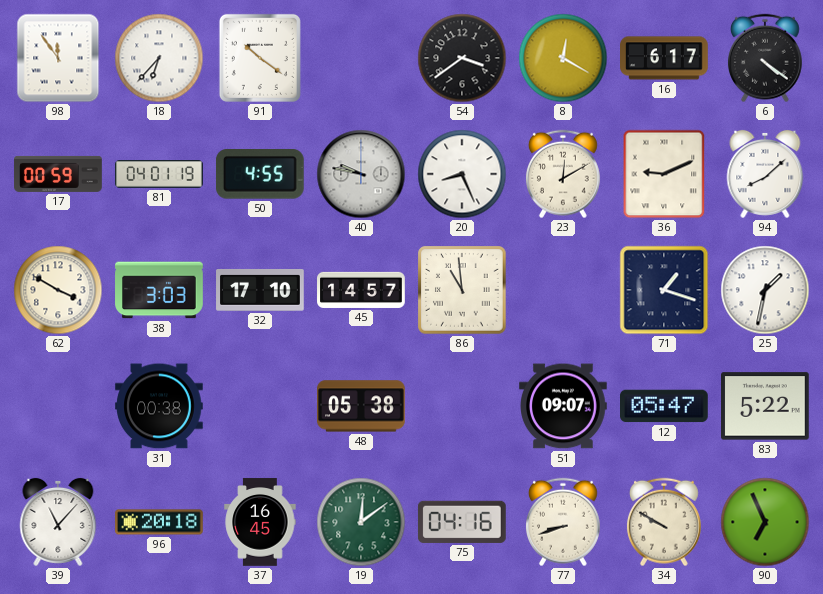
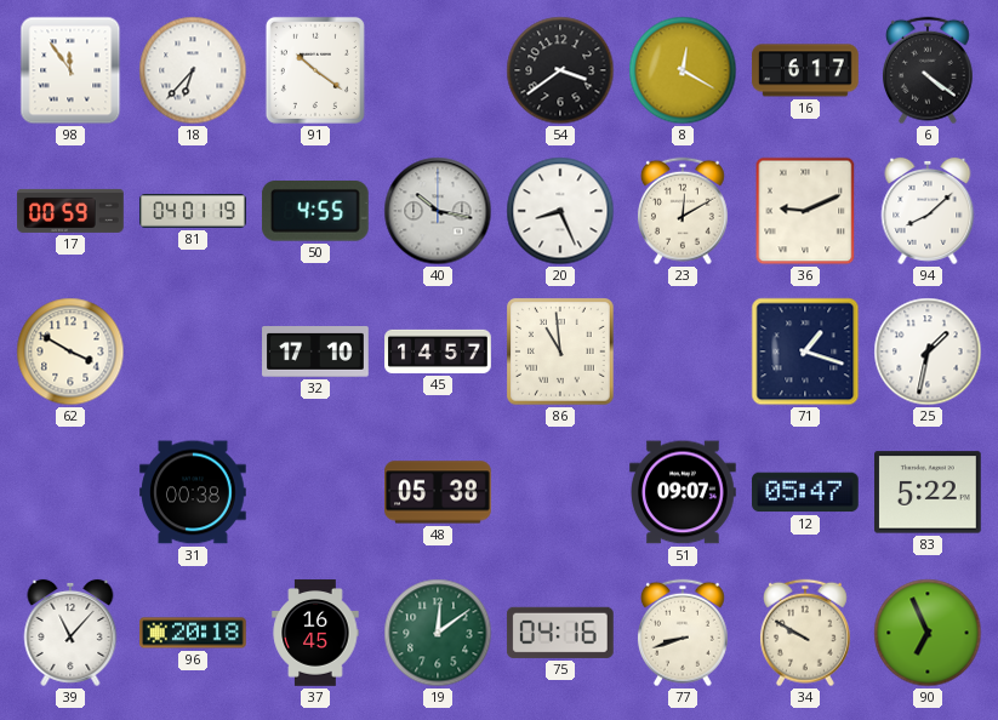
40: 9:47 -> 10:17
38: 3:03 -> none
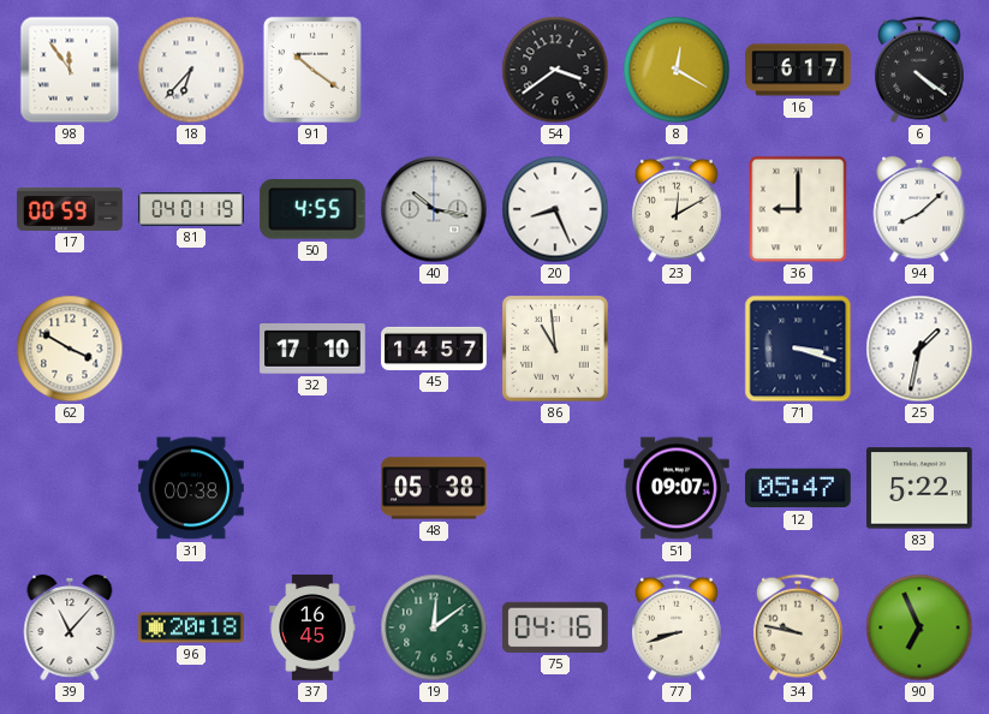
36: 9:11 -> 9:00
71: 1:18 -> 3:18
34: 9:50 -> 9:47
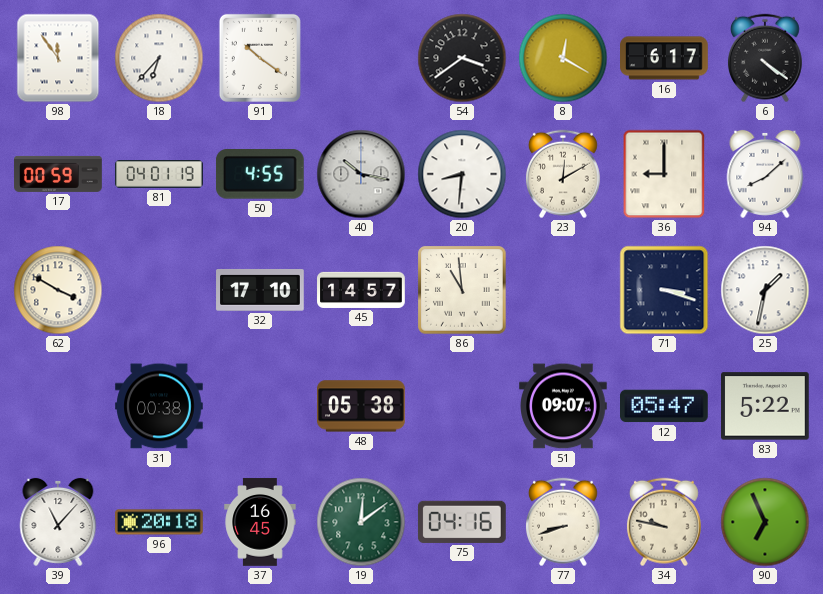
20: 8:26 -> 8:31
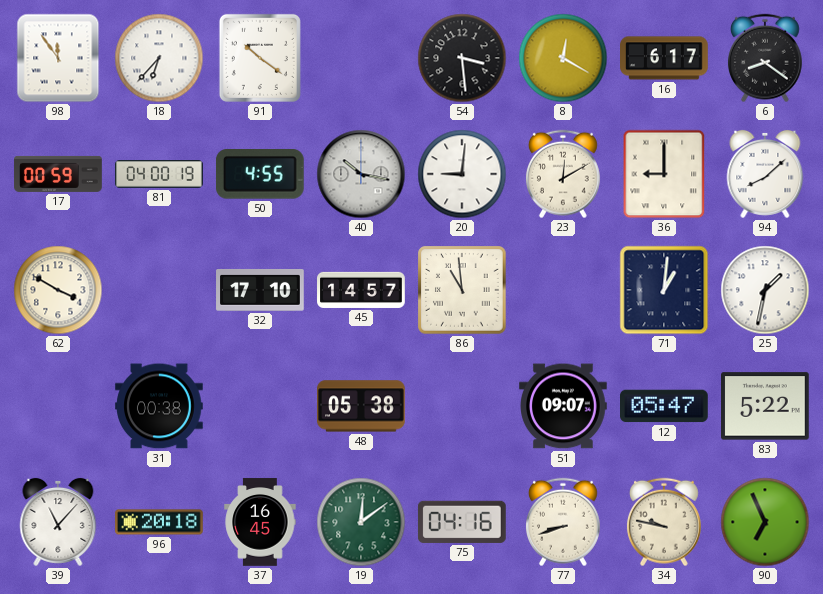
54: 3:39 -> 3:29
6: 4:21 -> 8:21
81: 04:01 -> 04:00
20: 8:31 -> 9:01
71: 3:18 -> 1:01
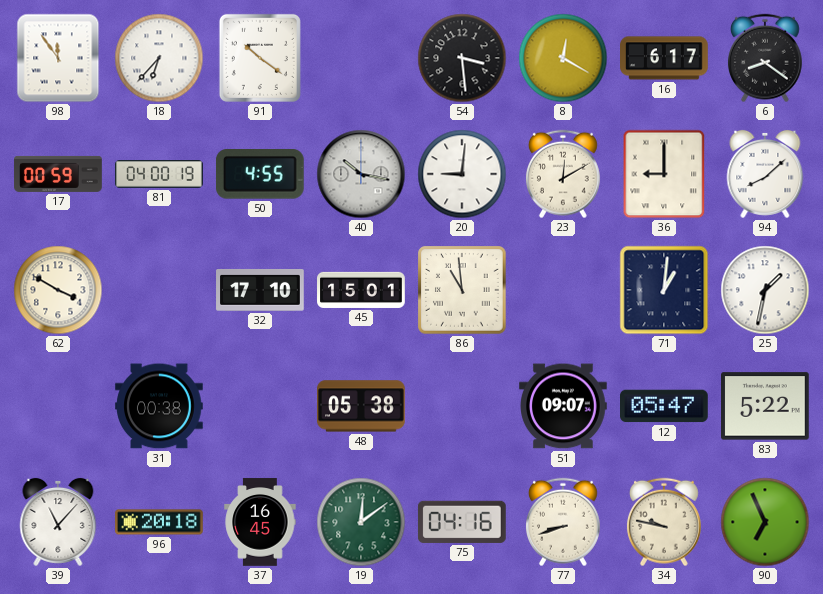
45: 14:57 -> 15:01
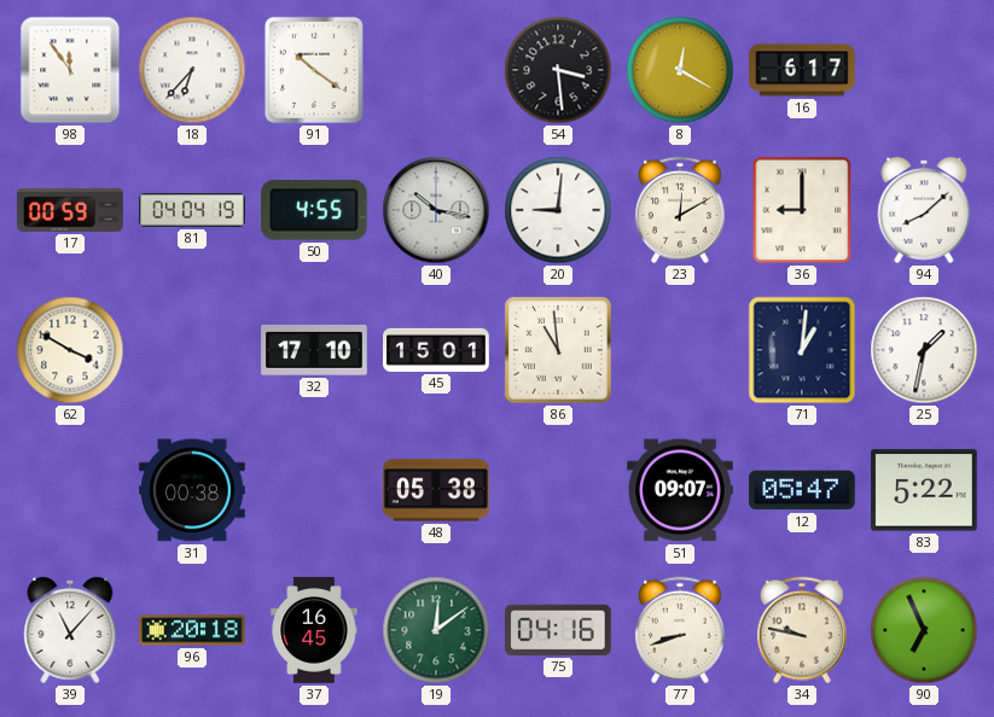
6: 8:21 -> none
81: 04:00 -> 04:04
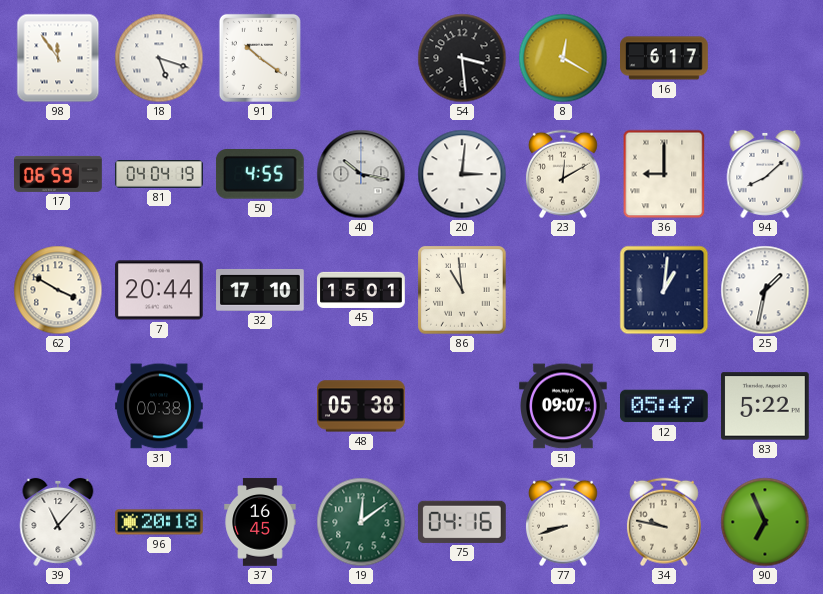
18: 6:37 -> 5:18
17: 00:59 -> 06:59
20: 9:01 -> 3:01
7: none -> 20:44
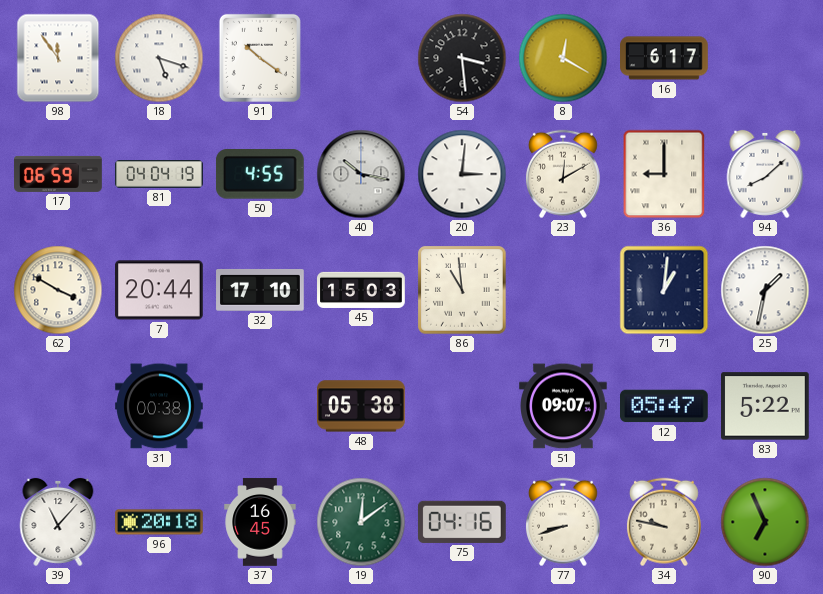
45: 15:01 -> 15:03
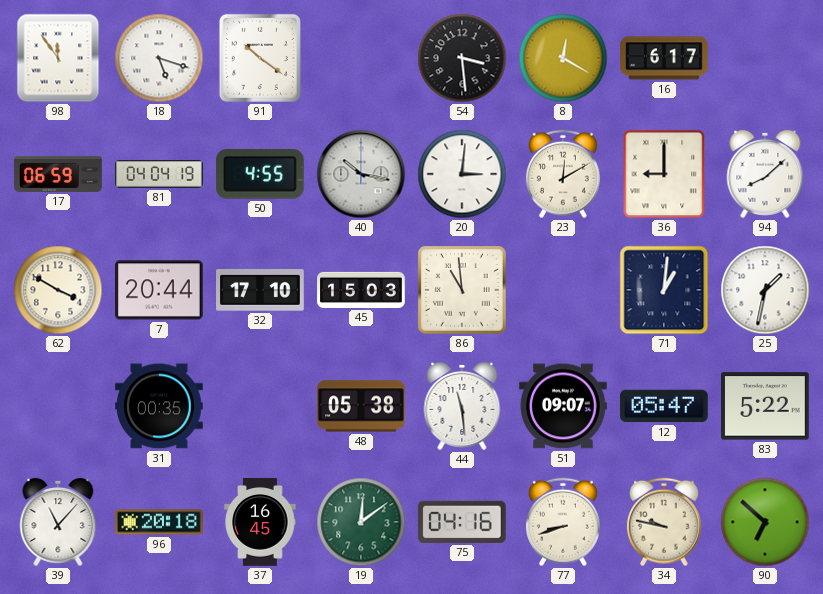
31: 00:38 -> 00:35
44: none -> 11:29
90: 6:56 -> 6:52
